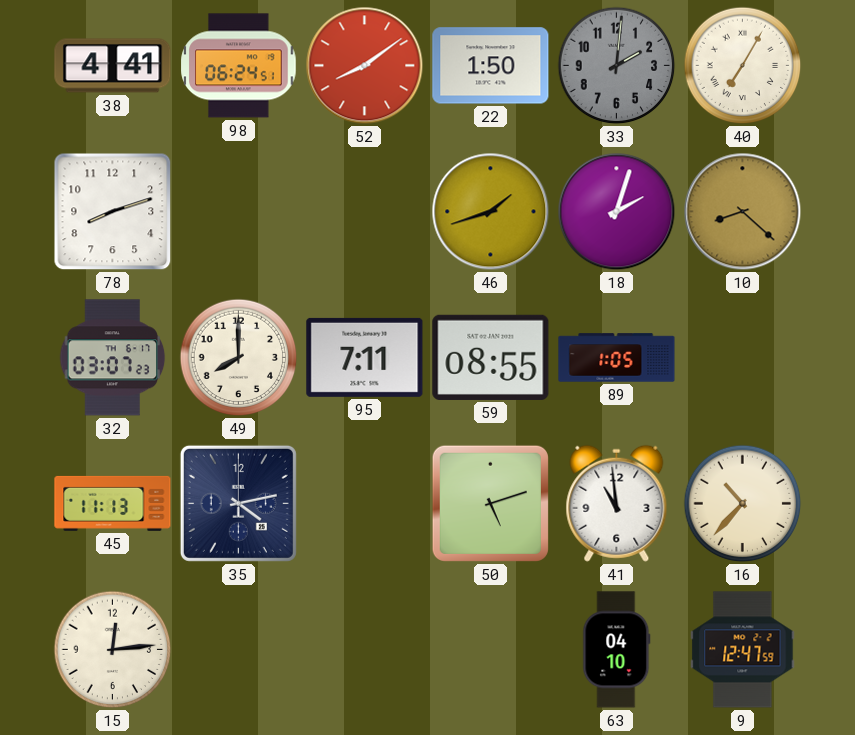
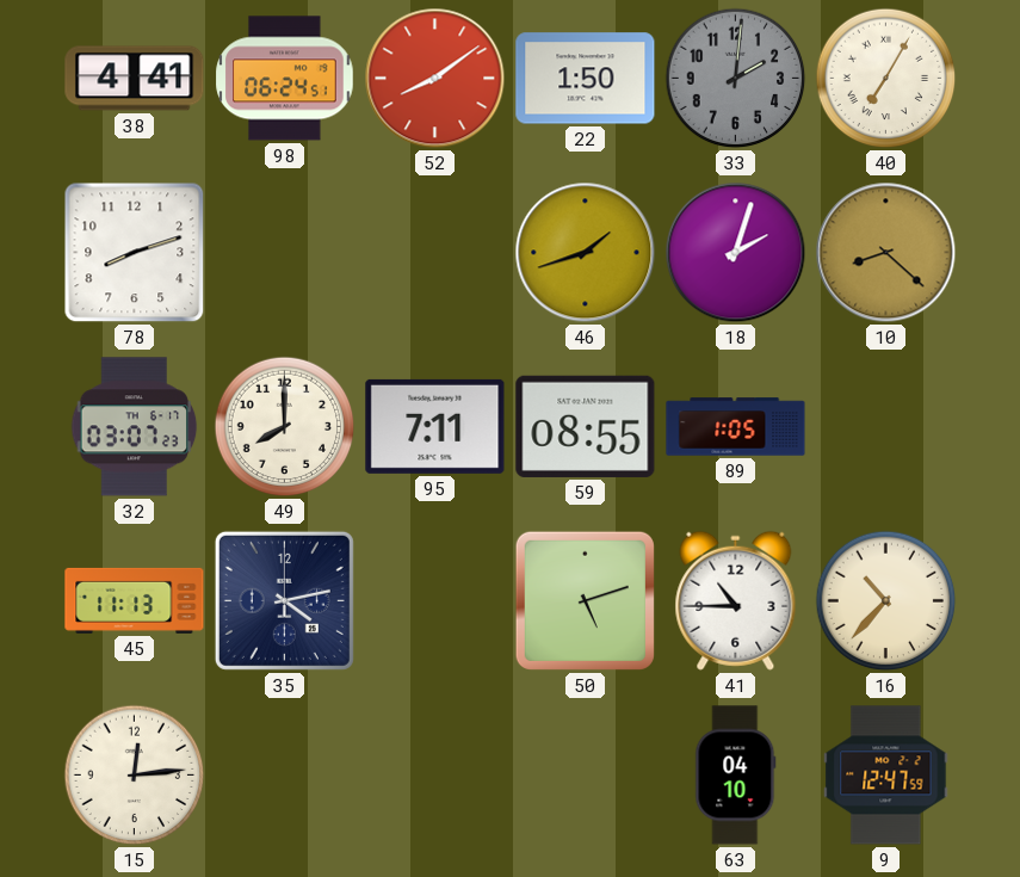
41: 10:59 -> 10:45
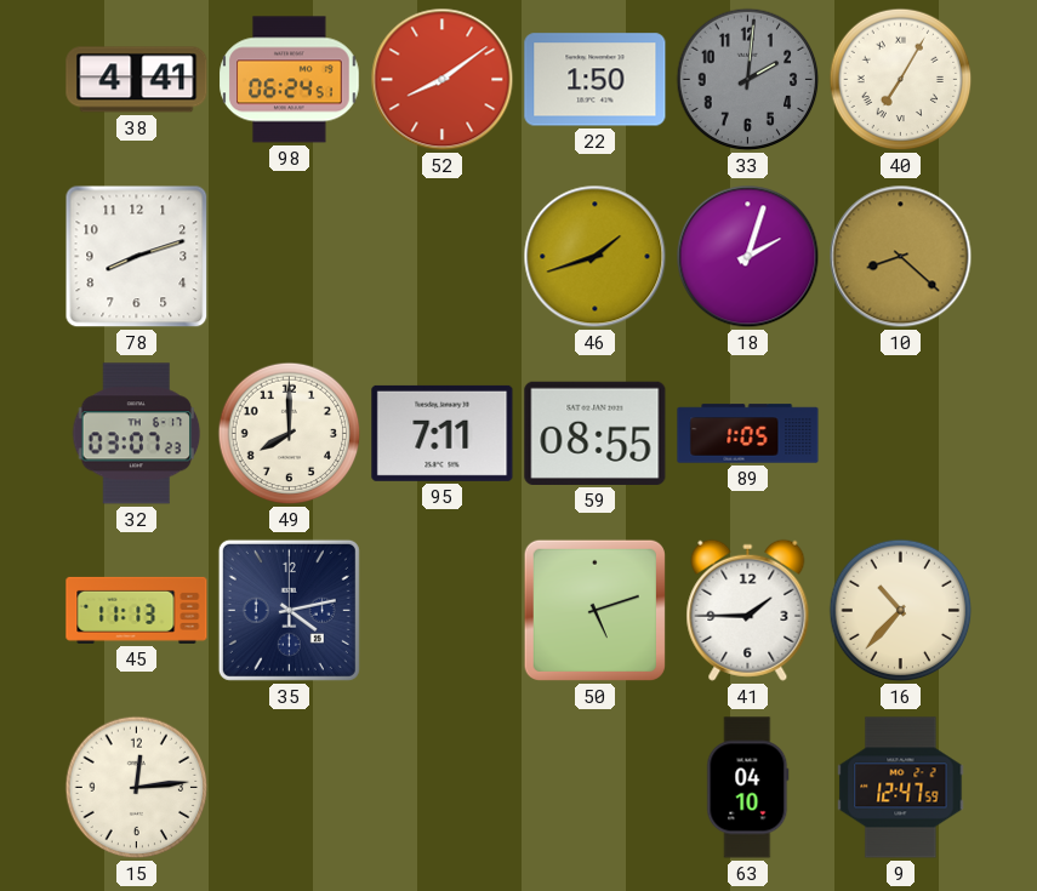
41: 10:45 -> 1:45
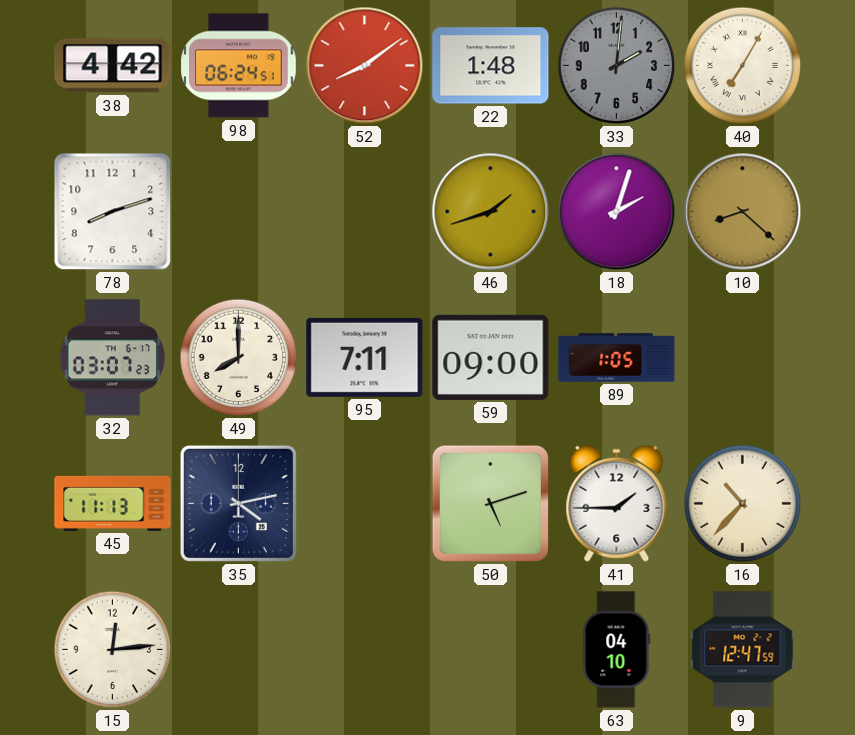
38: 4:41 -> 4:42
22: 1:50 -> 1:48
59: 08:55 -> 09:00
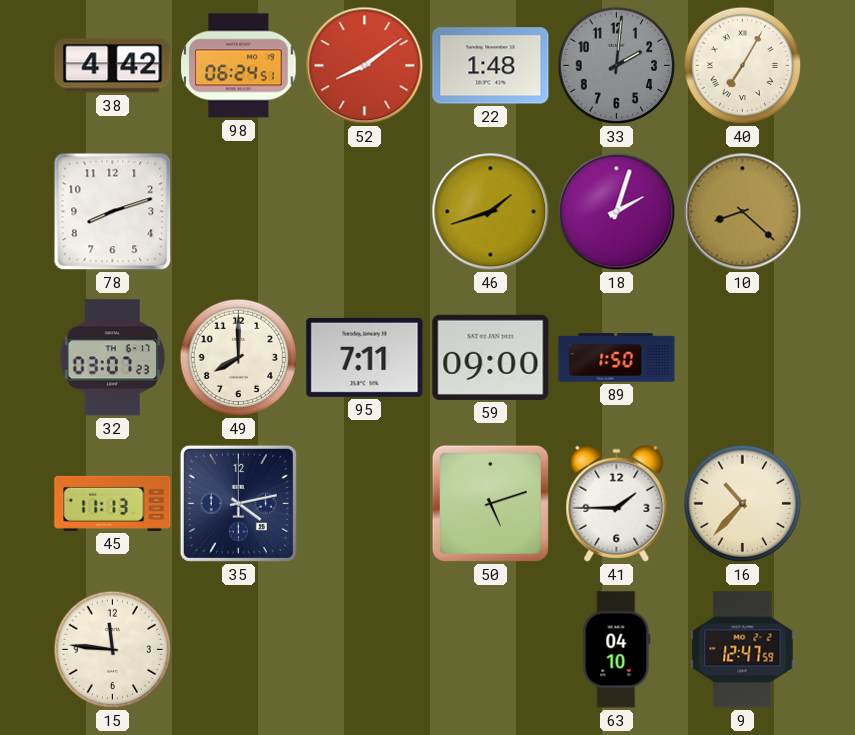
89: 1:05 -> 1:50
15: 12:14 -> 11:46
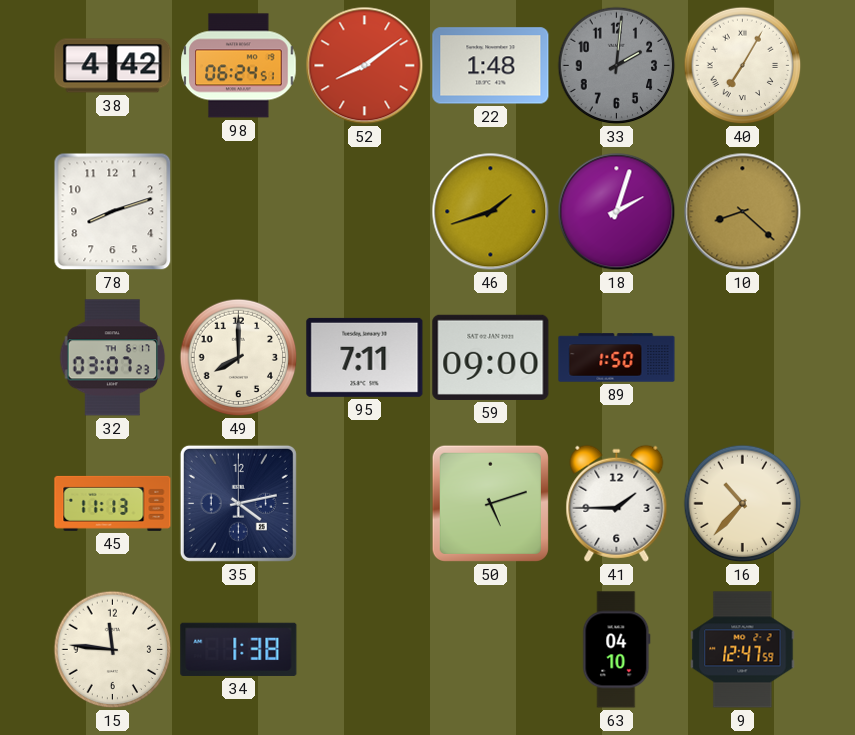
34: none -> 1:38
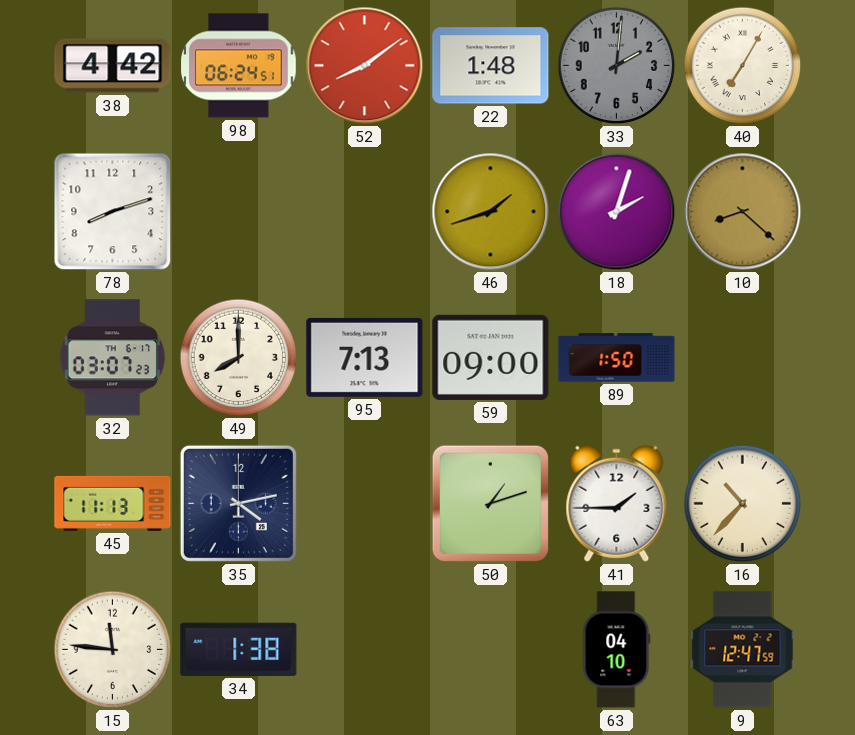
95: 7:11 -> 7:13
50: 5:12 -> 1:12
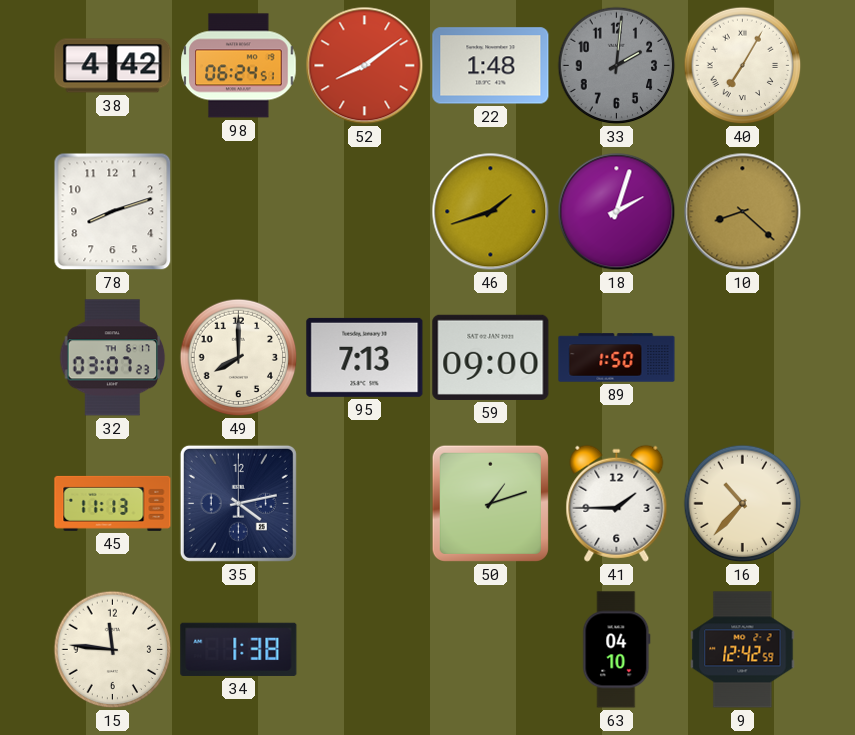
9: 12:47 -> 12:42
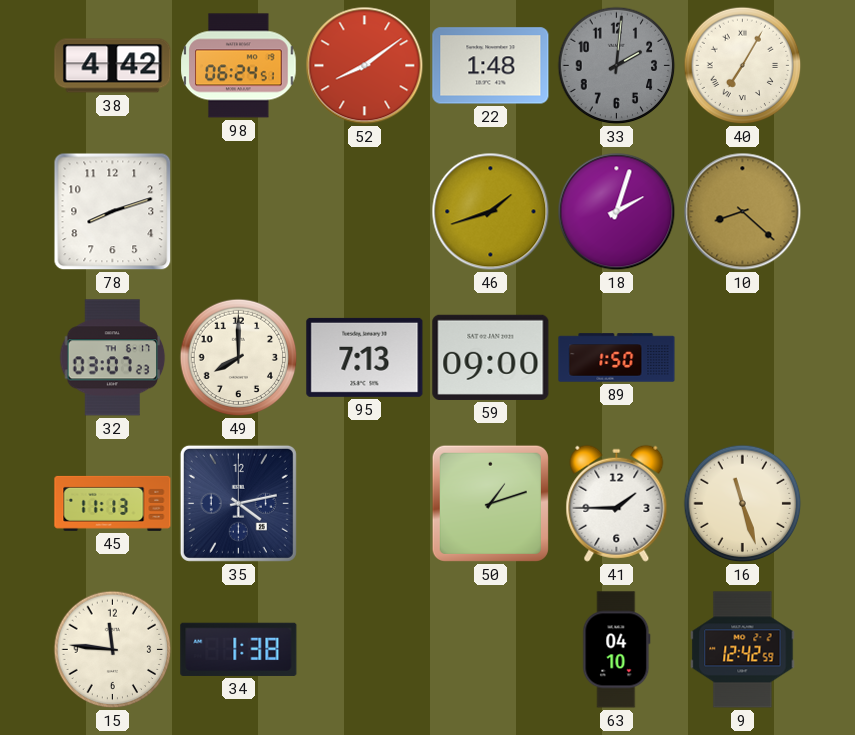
16: 10:37 -> 11:27
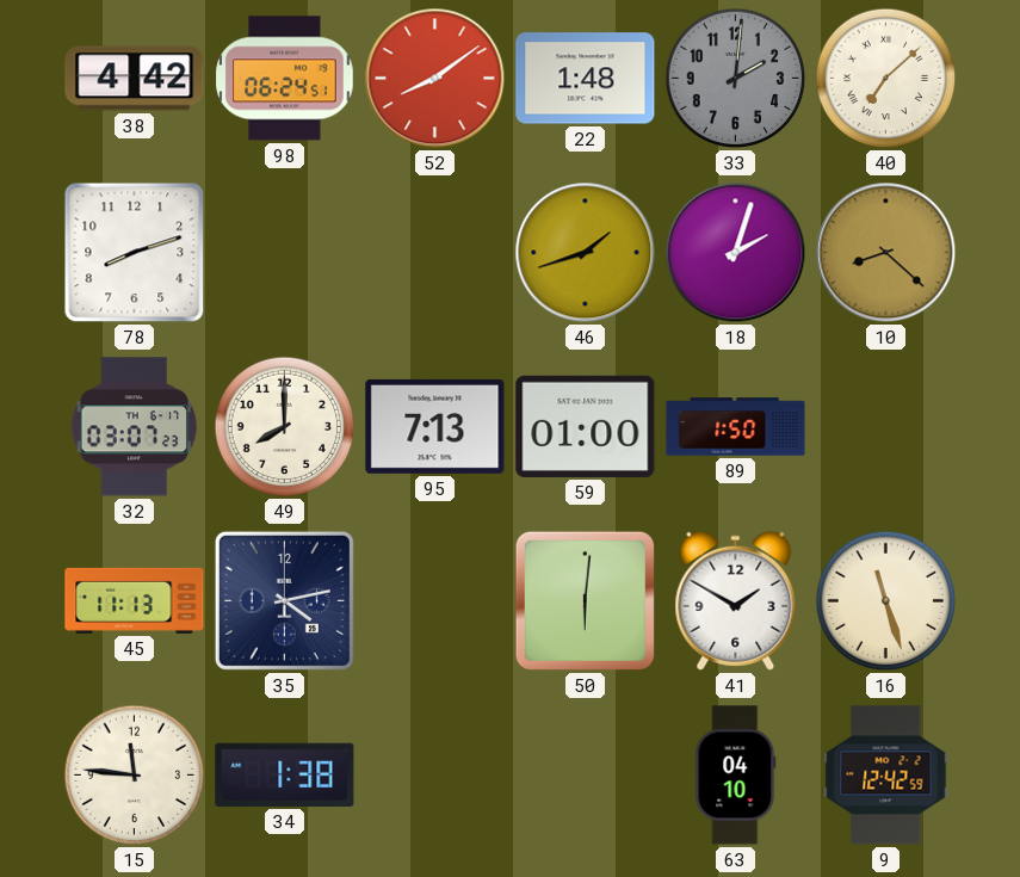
40: 7:05 -> 7:08
59: 09:00 -> 01:00
50: 1:12 -> 6:01
41: 1:45 -> 1:50
